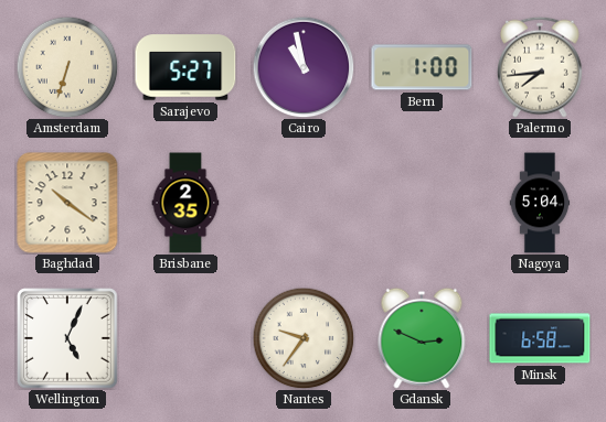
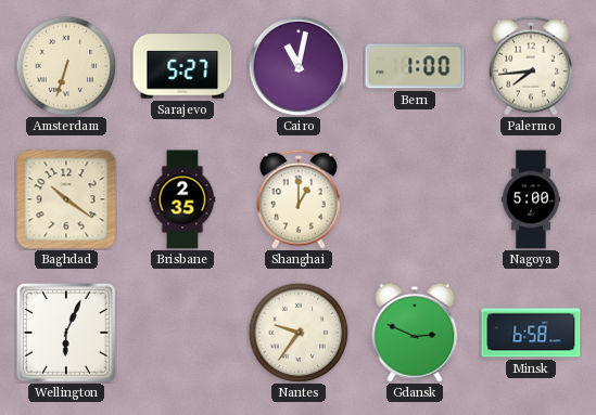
Cairo: 10:58 -> 11:02
Shanghai: none -> 1:00
Nagoya: 5:04 -> 5:00
Wellington: 5:04 -> 6:04
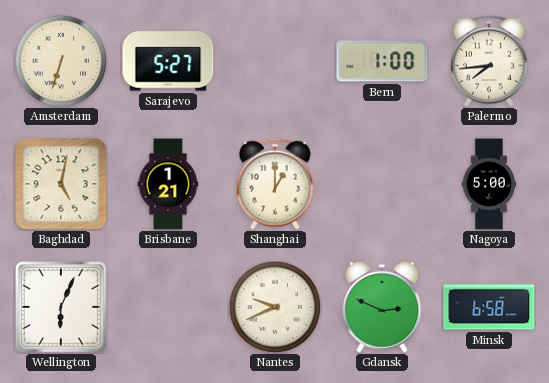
Cairo: 11:02 -> none
Baghdad: 10:21 -> 5:02
Brisbane: 2:35 -> 1:21
Nantes: 9:36 -> 9:41
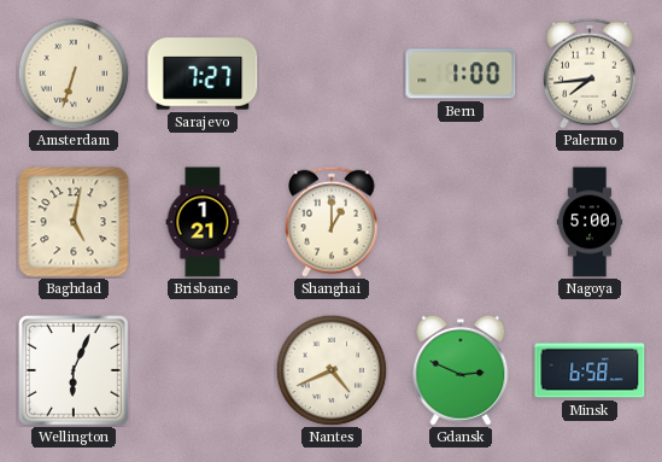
Sarajevo: 5:27 -> 7:27
Nantes: 9:41 -> 4:41
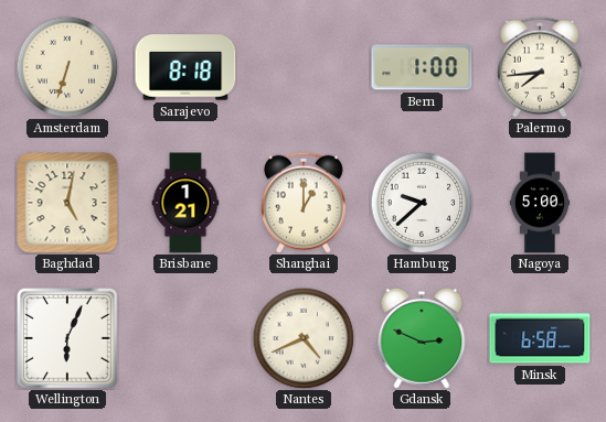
Sarajevo: 7:27 -> 8:18
Hamburg: none -> 9:38
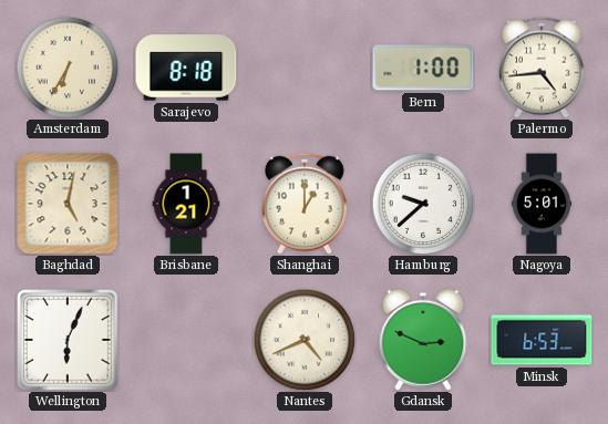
Amsterdam: 6:33 -> 6:35
Palermo: 7:44 -> 4:44
Nagoya: 5:00 -> 5:01
Minsk: 6:58 -> 6:53
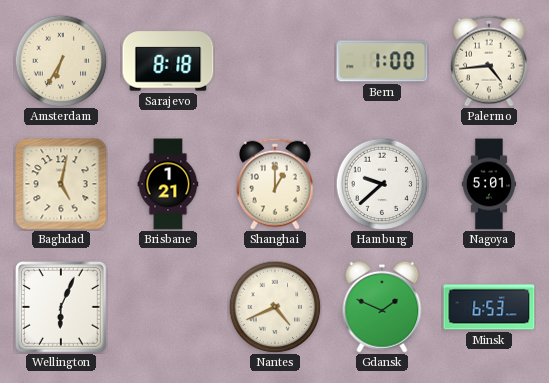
Gdansk: 2:49 -> 1:49
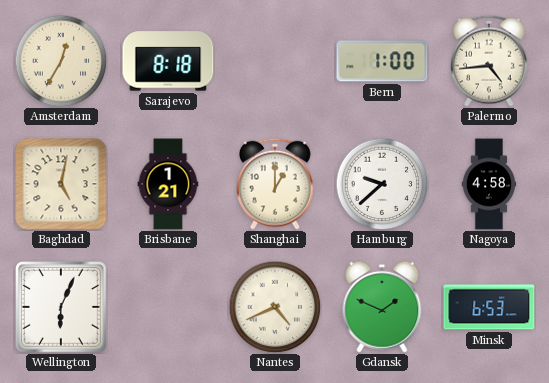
Amsterdam: 6:35 -> 12:35
Nagoya: 5:01 -> 4:58
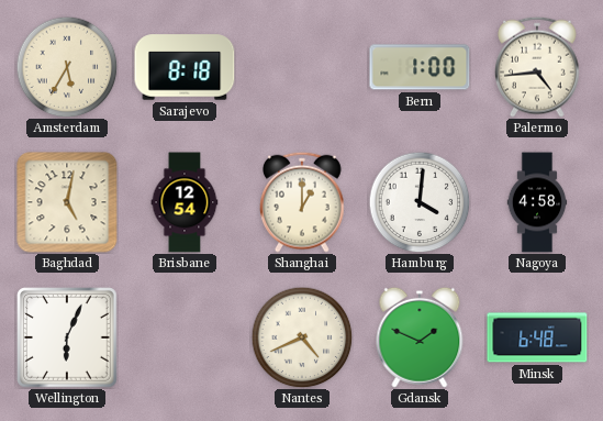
Amsterdam: 12:35 -> 5:35
Brisbane: 1:21 -> 12:54
Hamburg: 9:38 -> 4:01
Minsk: 6:53 -> 6:48
